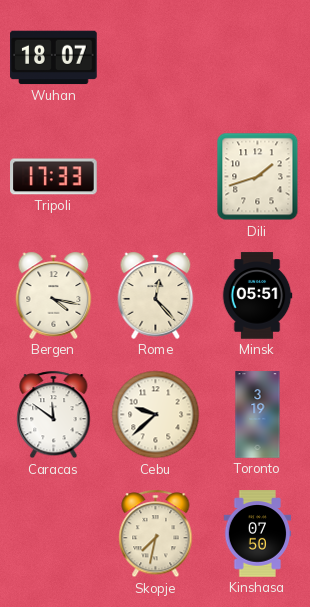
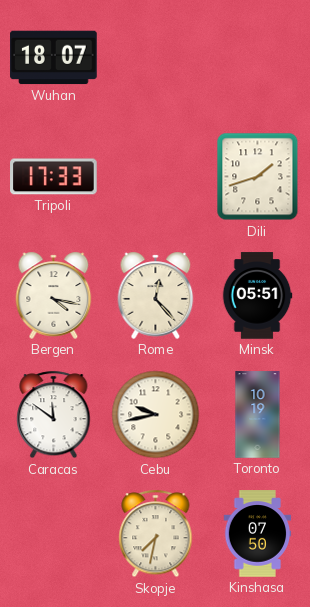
Cebu: 9:38 -> 9:43
Toronto: 3:19 -> 10:19
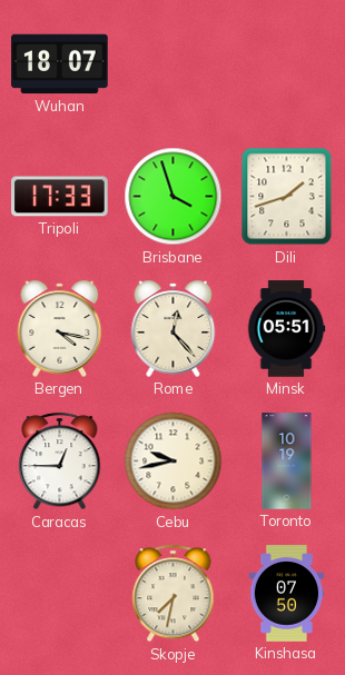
Brisbane: none -> 3:57
Caracas: 11:51 -> 12:45
